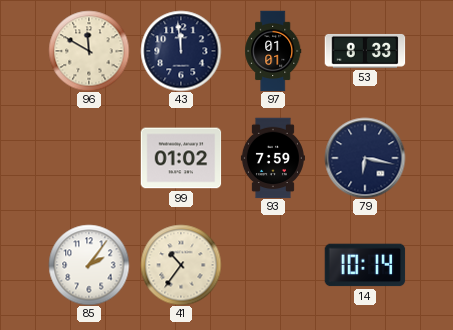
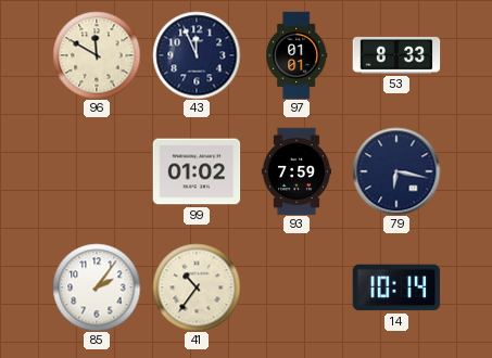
43: 11:59 -> 11:56
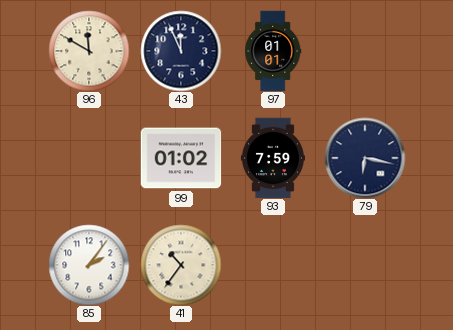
53: 8:33 -> none
14: 10:14 -> none
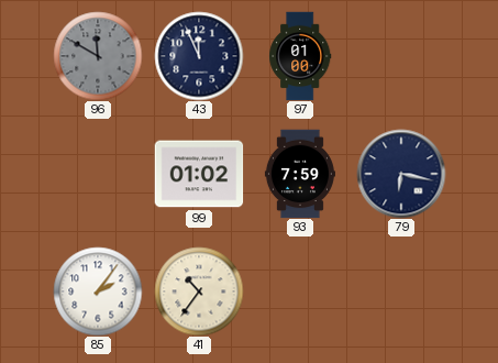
96 dial: cream -> grey
97: 01:01 -> 01:00
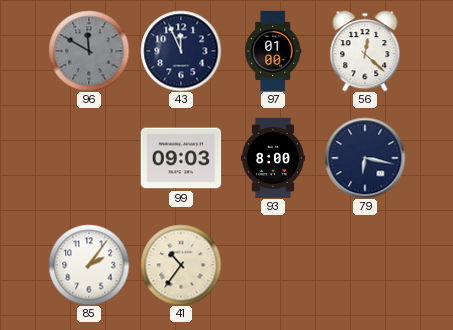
56: none -> 12:22
99: 01:02 -> 09:03
93: 7:59 -> 8:00
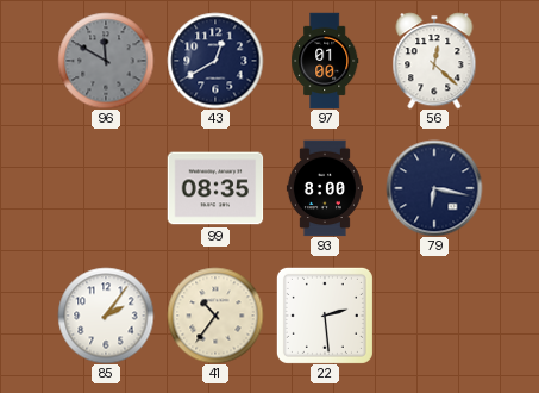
43: 11:56 -> 12:40
99: 09:03 -> 08:35
22: none -> 2:29
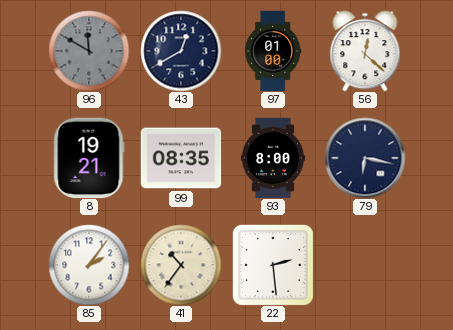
8: none -> 19:21
